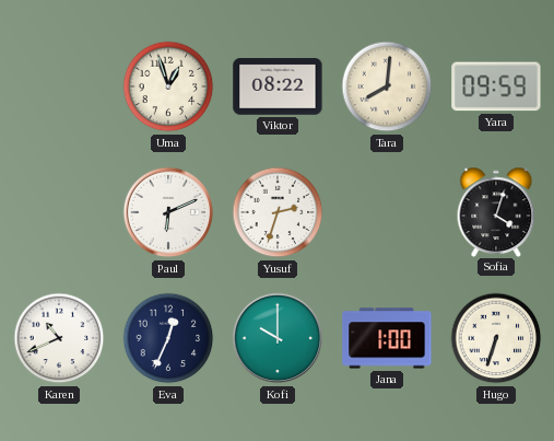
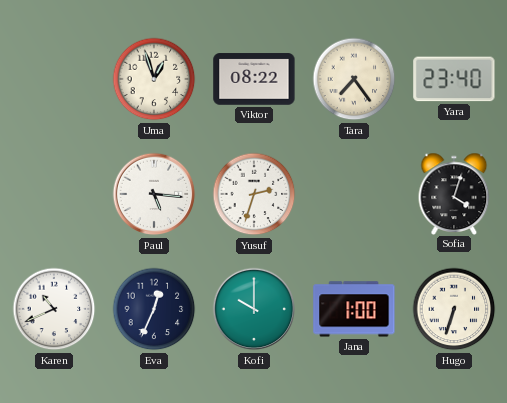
Tara: 8:01 -> 7:24
Yara: 09:59 -> 23:40
Paul: 6:11 -> 5:16
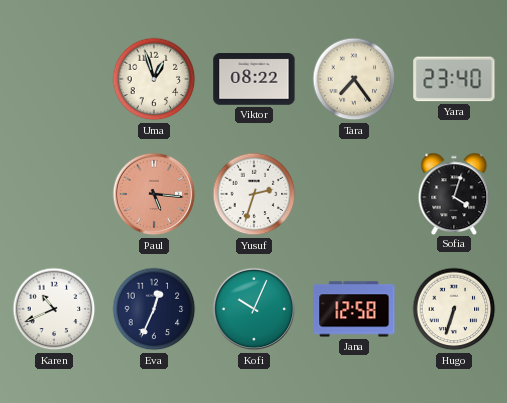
Paul dial: white -> salmon
Kofi: 10:00 -> 10:04
Jana: 1:00 -> 12:58
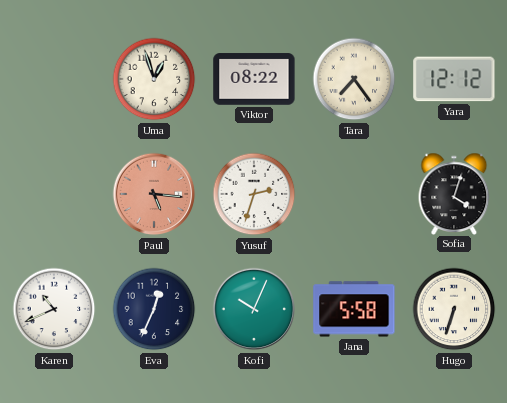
Yara: 23:40 -> 12:12
Jana: 12:58 -> 5:58
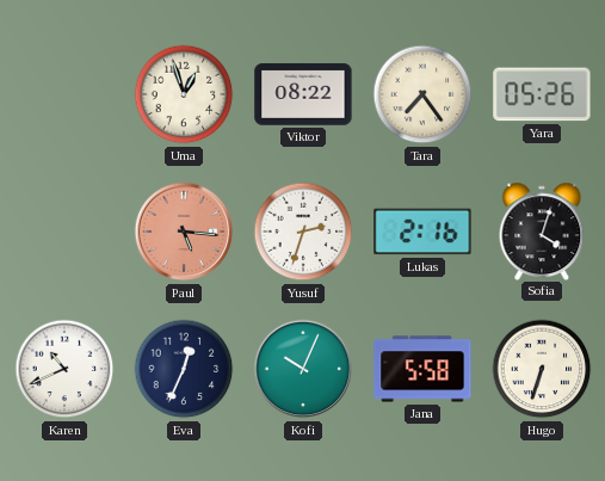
Yara: 12:12 -> 05:26
Lukas: none -> 2:16
